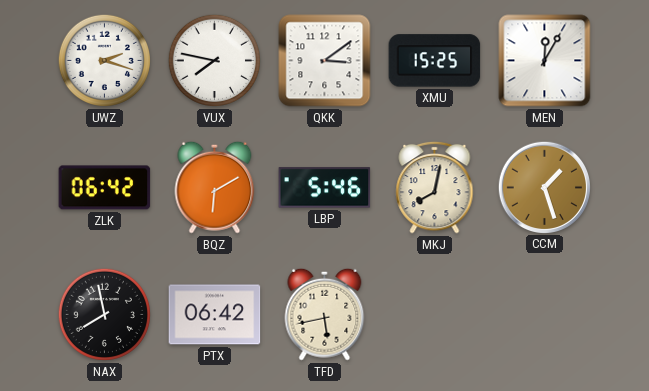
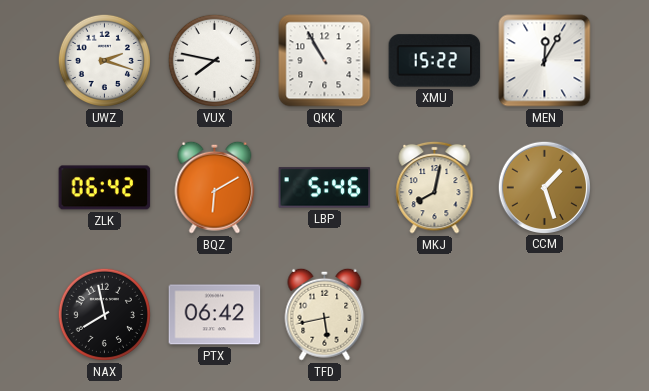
QKK: 3:09 -> 10:55
XMU: 15:25 -> 15:22
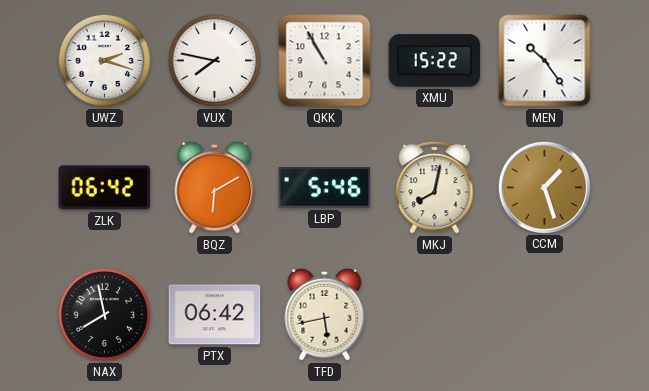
MEN: 12:05 -> 10:24
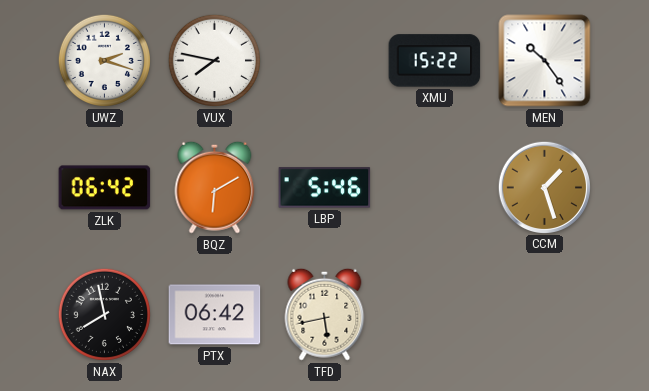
QKK: 10:55 -> none
MKJ: 8:02 -> none
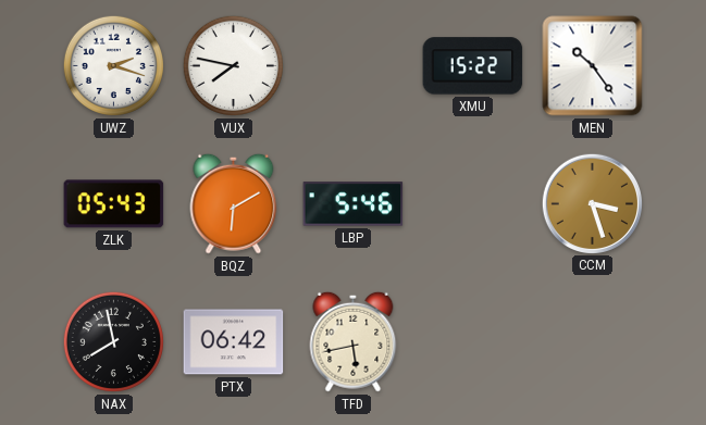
ZLK: 06:42 -> 05:43
CCM: 1:27 -> 3:27
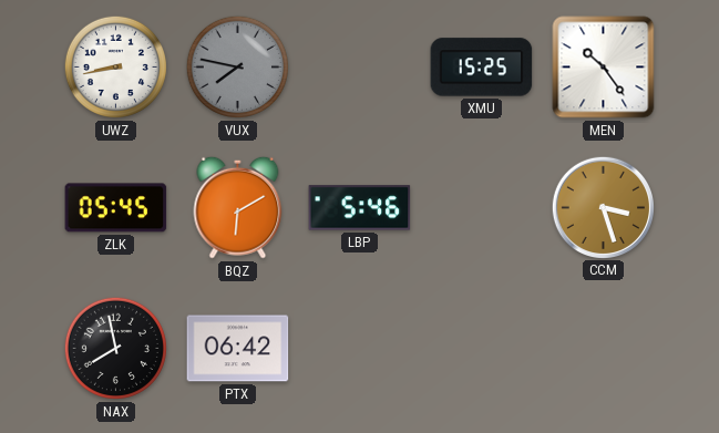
UWZ: 2:18 -> 8:43
VUX dial: white -> grey
XMU: 15:22 -> 15:25
ZLK: 05:43 -> 05:45
TFD: 5:43 -> none
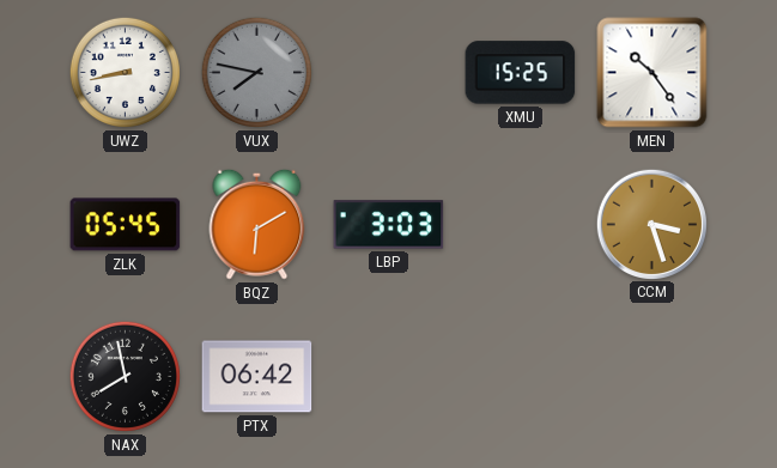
LBP: 5:46 -> 3:03
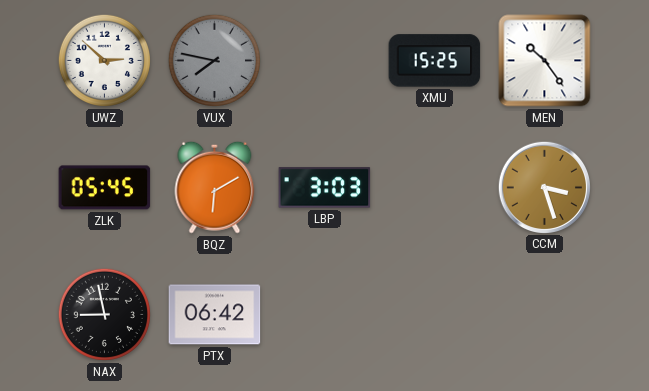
UWZ: 8:43 -> 2:52
NAX: 7:58 -> 8:58
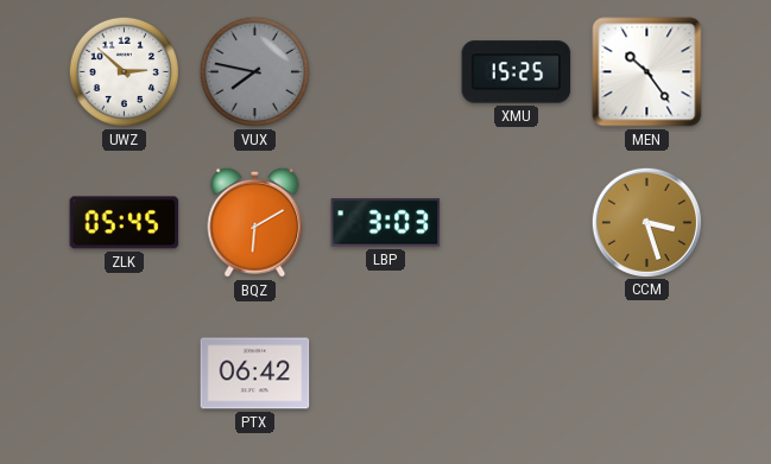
NAX: 8:58 -> none
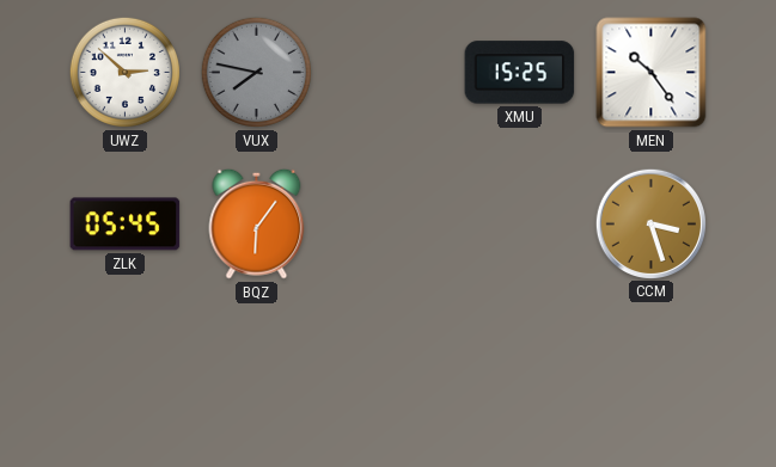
BQZ: 6:10 -> 6:06
LBP: 3:03 -> none
PTX: 06:42 -> none
